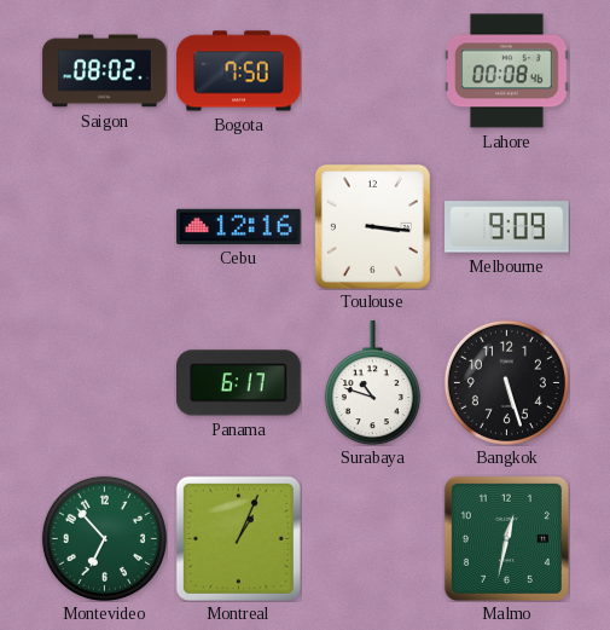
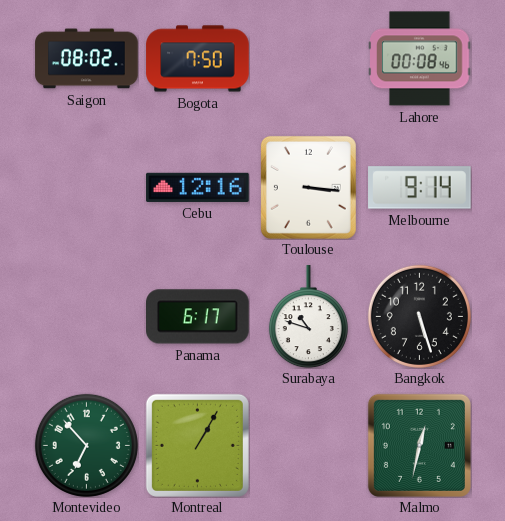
Melbourne: 9:09 -> 9:14
Montreal: 1:04 -> 1:05
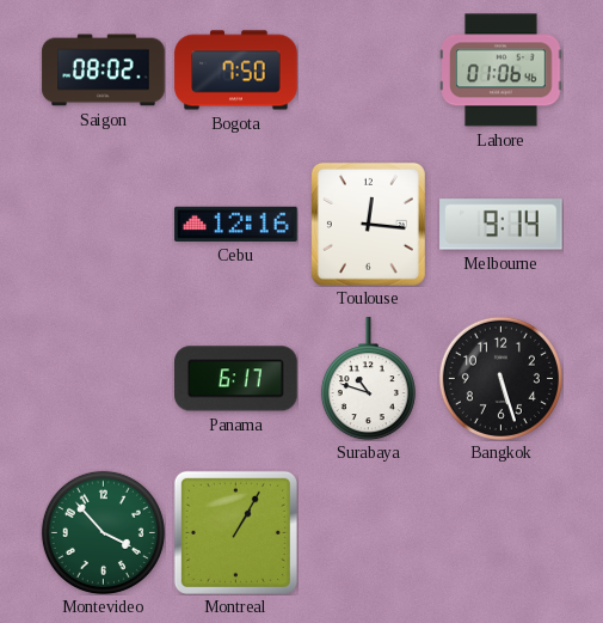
Lahore: 00:08 -> 01:06
Toulouse: 3:16 -> 12:16
Montevideo: 6:53 -> 3:53
Malmo: 12:32 -> none
